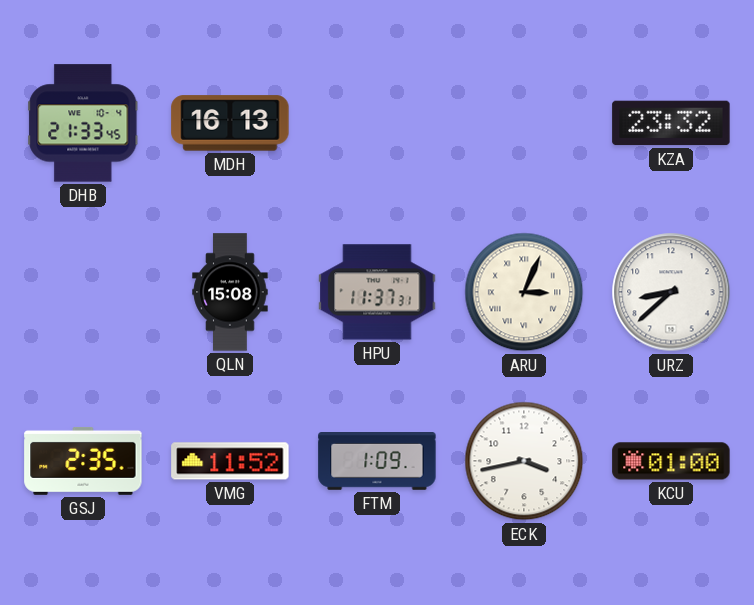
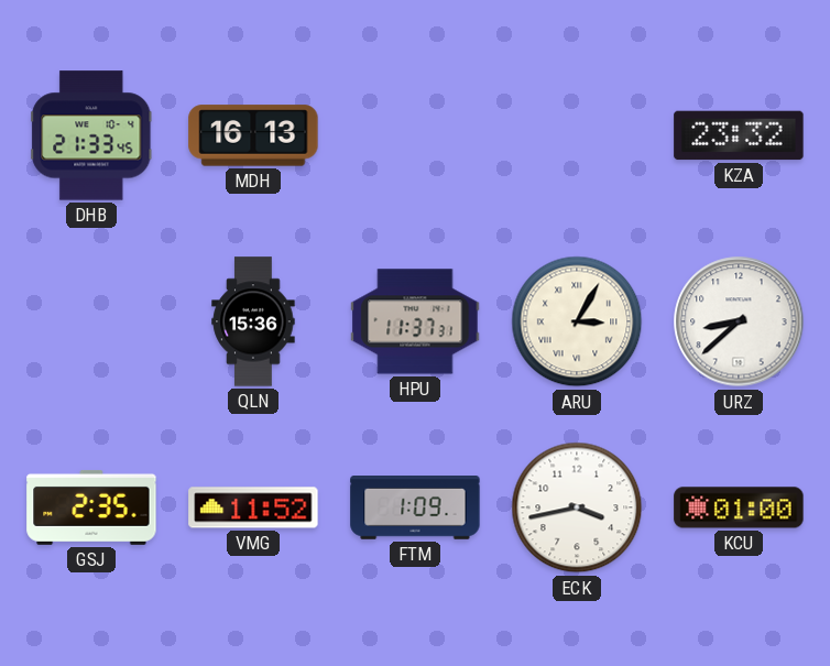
QLN: 15:08 -> 15:36
ARU: 3:04 -> 3:05
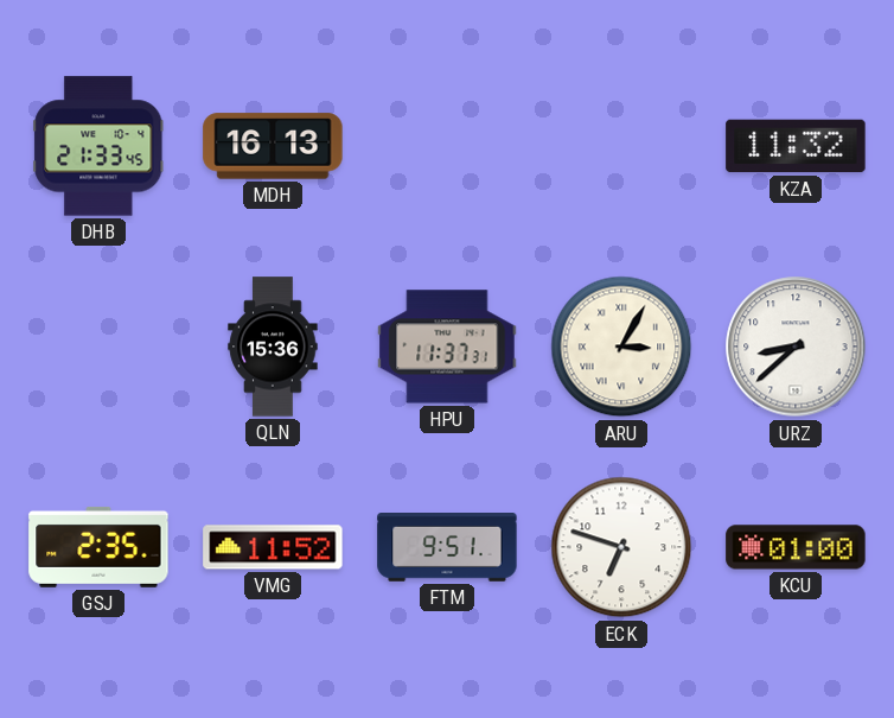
KZA: 23:32 -> 11:32
FTM: 1:09 -> 9:51
ECK: 3:43 -> 6:48
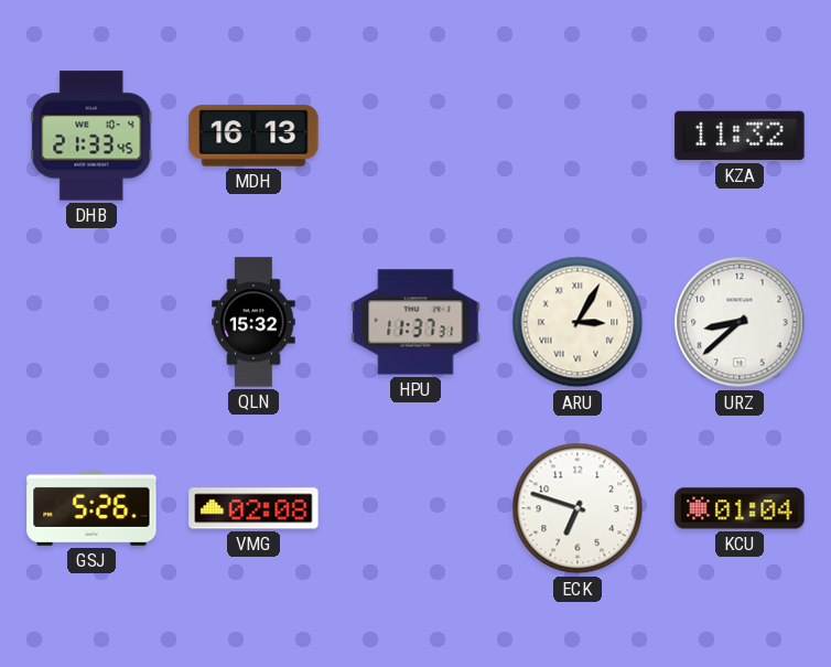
QLN: 15:36 -> 15:32
GSJ: 2:35 -> 5:26
VMG: 11:52 -> 02:08
FTM: 9:51 -> none
KCU: 01:00 -> 01:04
